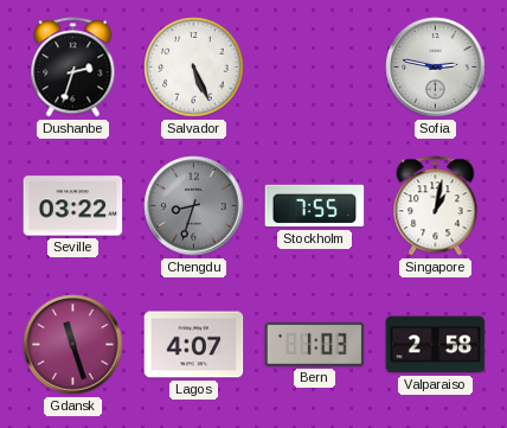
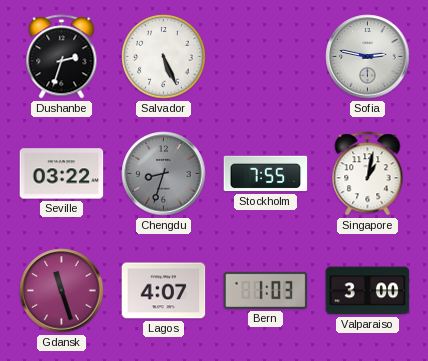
Valparaiso: 2:58 -> 3:00
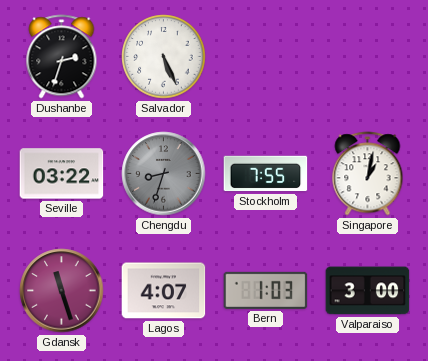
Sofia: 2:47 -> none
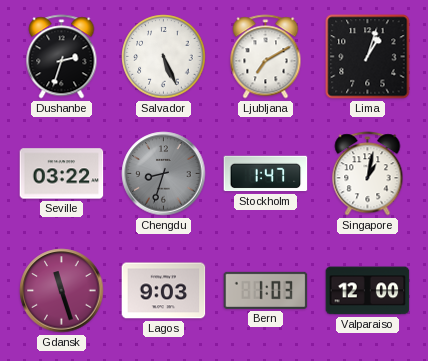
Ljubljana: none -> 7:10
Lima: none -> 1:03
Stockholm: 7:55 -> 1:47
Lagos: 4:07 -> 9:03
Valparaiso: 3:00 -> 12:00
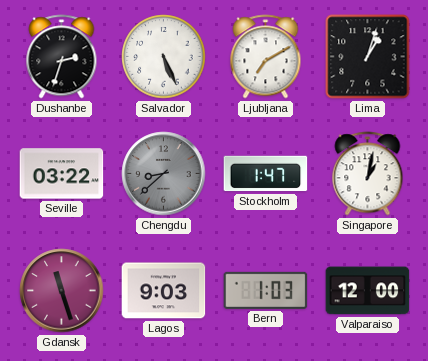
Chengdu: 8:33 -> 8:38
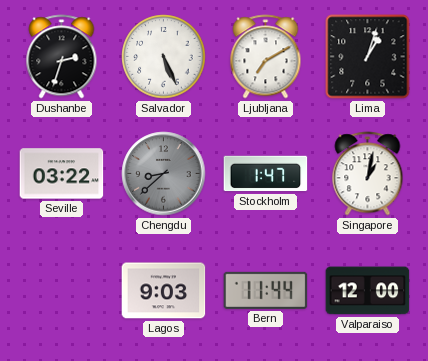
Gdansk: 11:27 -> none
Bern: 1:03 -> 11:44
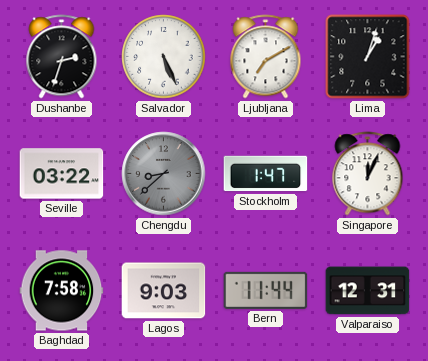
Singapore: 1:02 -> 12:04
Baghdad: none -> 7:58
Valparaiso: 12:00 -> 12:31
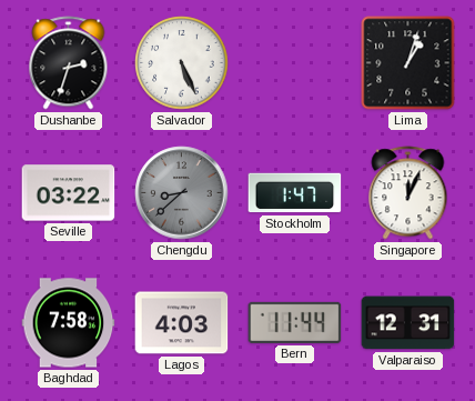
Ljubljana: 7:10 -> none
Lagos: 9:03 -> 4:03
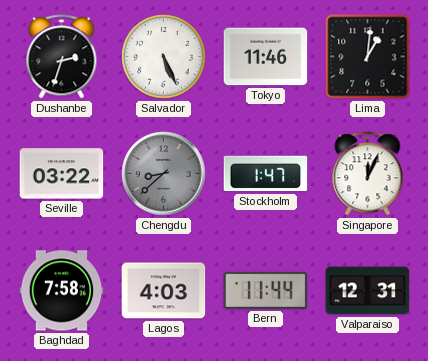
Tokyo: none -> 11:46
Lima: 1:03 -> 1:01
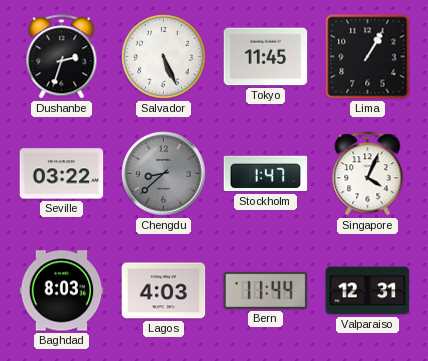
Tokyo: 11:46 -> 11:45
Lima: 1:01 -> 1:05
Singapore: 12:04 -> 4:04
Baghdad: 7:58 -> 8:03
